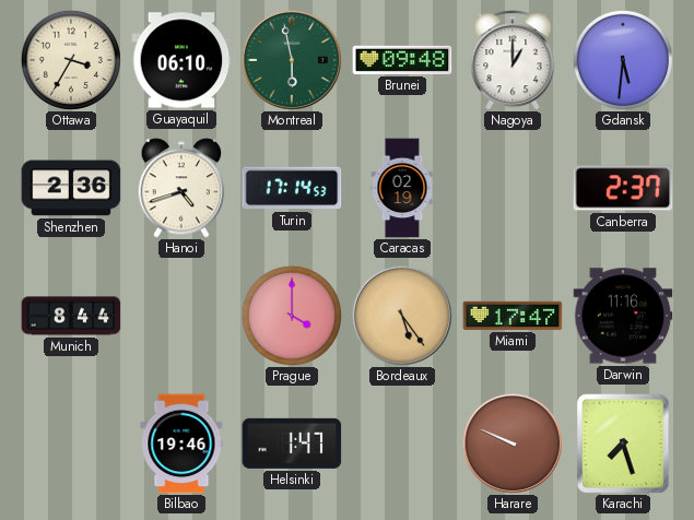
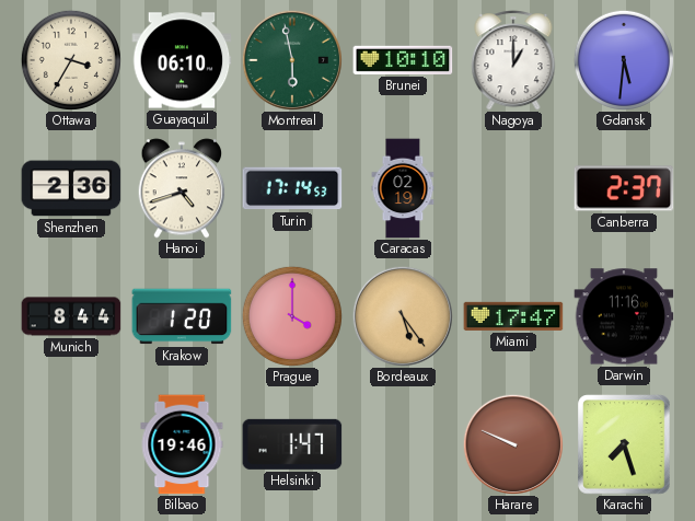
Brunei: 09:48 -> 10:10
Krakow: none -> 1:20
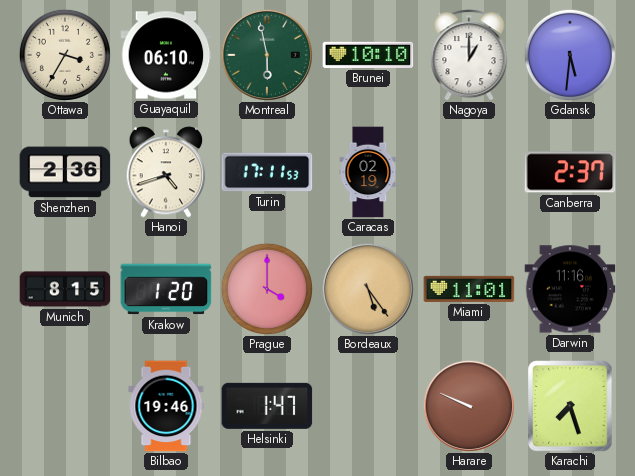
Turin: 17:14 -> 17:11
Munich: 8:44 -> 8:15
Miami: 17:47 -> 11:01
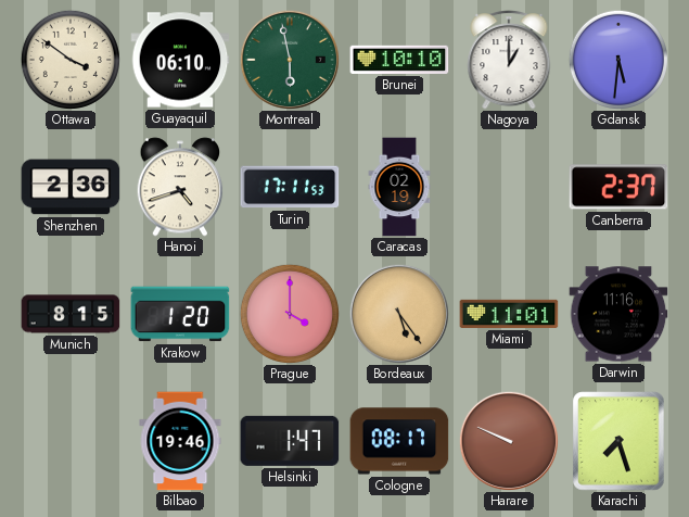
Ottawa: 3:35 -> 3:51
Cologne: none -> 08:17
